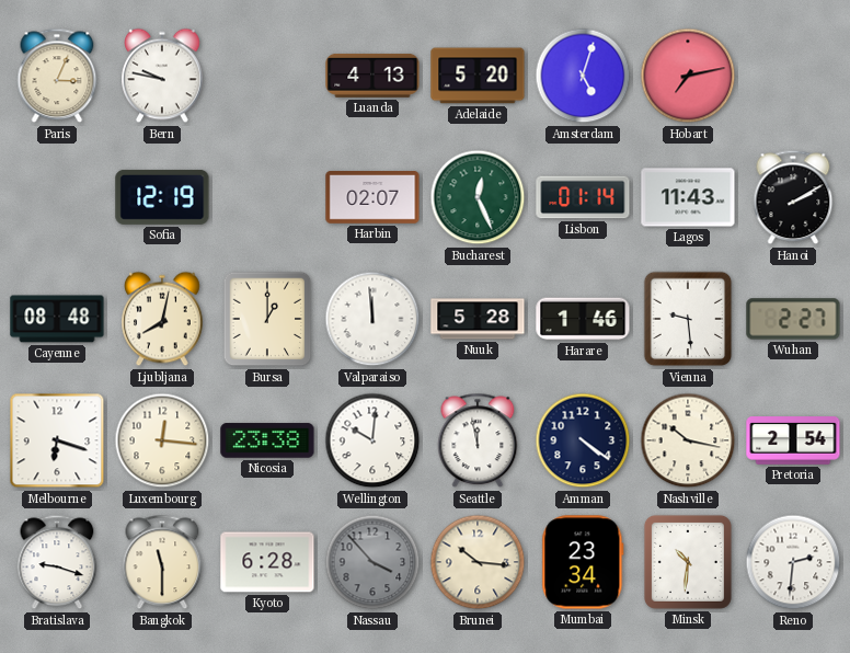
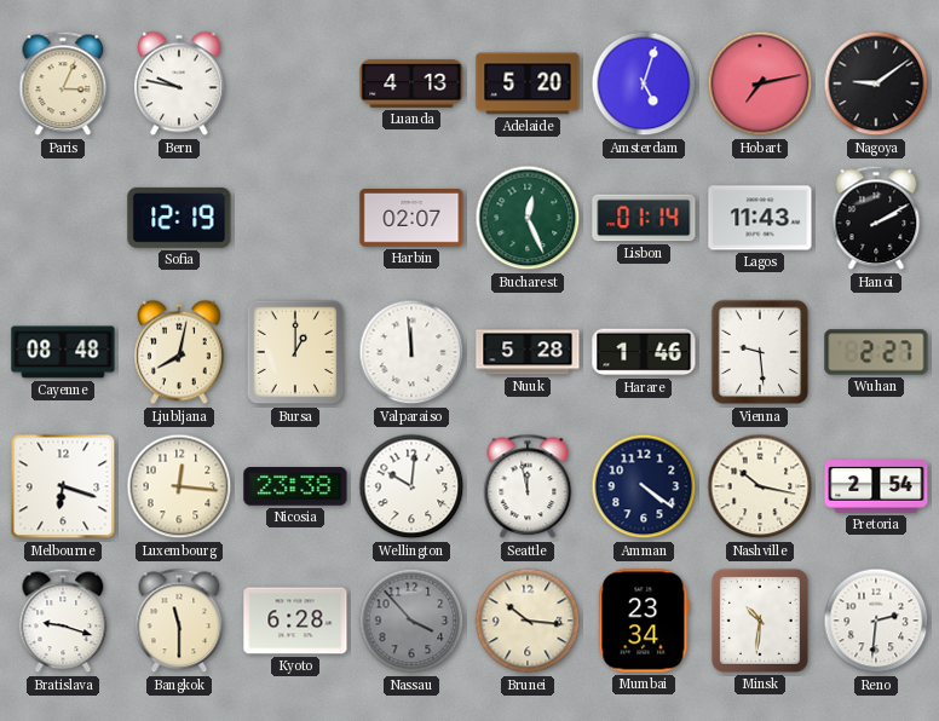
Nagoya: none -> 9:09
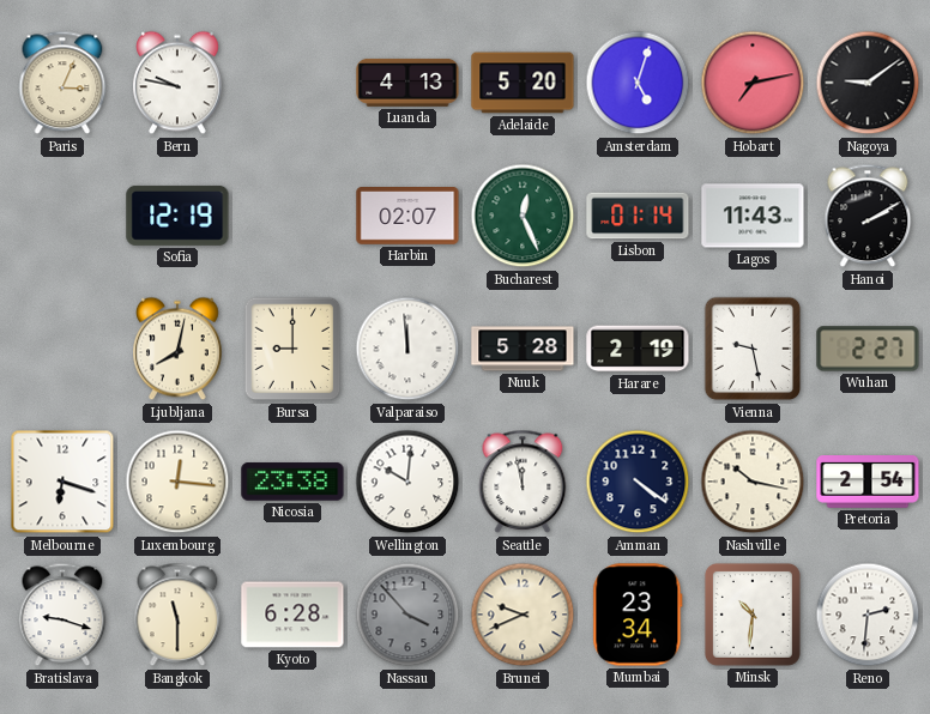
Cayenne: 08:48 -> none
Bursa: 1:00 -> 9:00
Harare: 1:46 -> 2:19
Vienna: 9:29 -> 9:28
Brunei: 10:16 -> 9:41
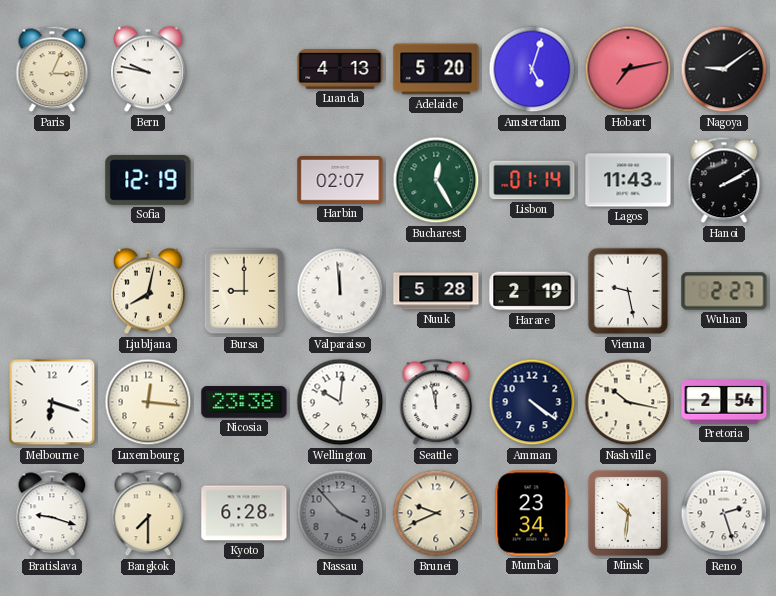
Bucharest: 12:26 -> 12:25
Bangkok: 11:30 -> 7:30
Reno: 2:31 -> 2:27
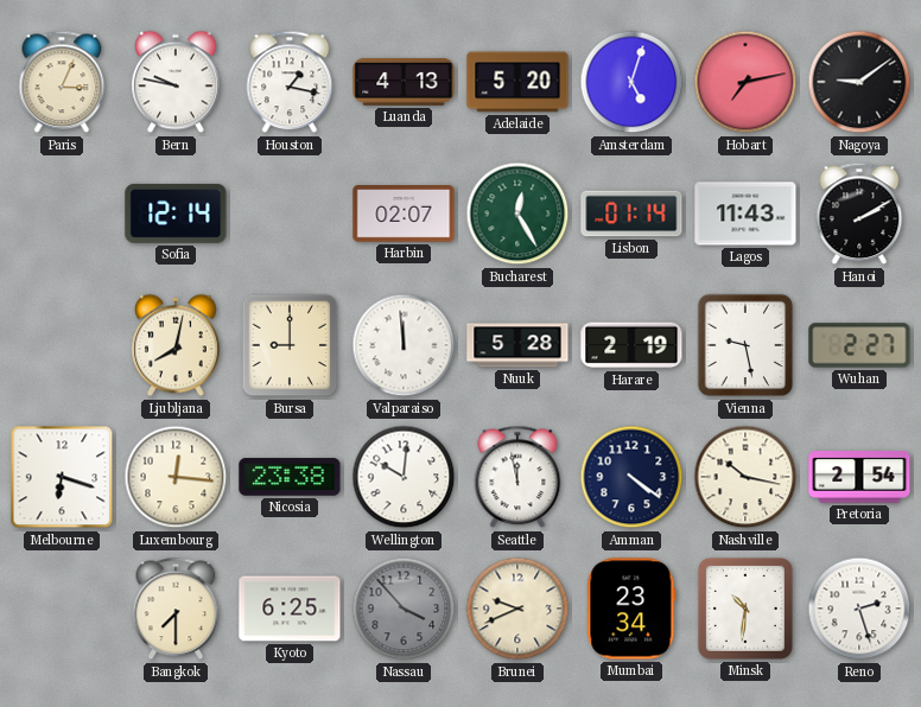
Houston: none -> 1:17
Sofia: 12:19 -> 12:14
Bratislava: 9:18 -> none
Kyoto: 6:28 -> 6:25
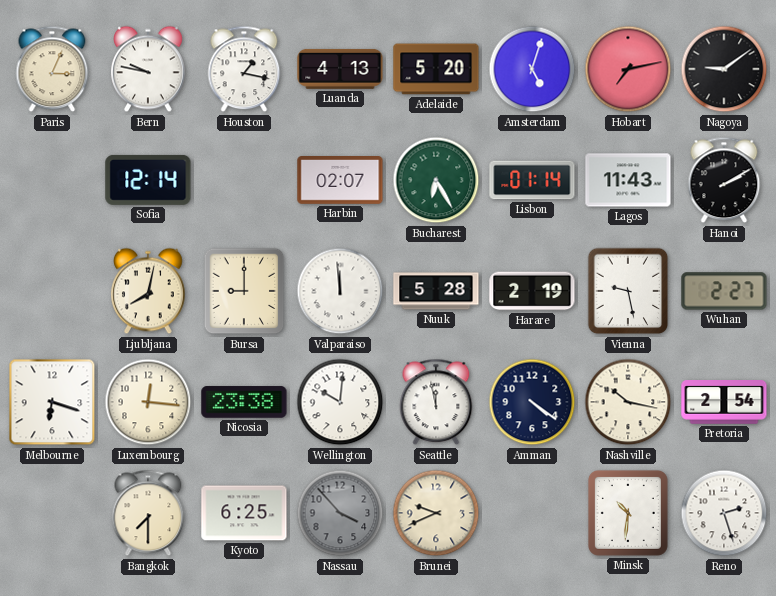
Bucharest: 12:25 -> 6:25
Mumbai: 23:34 -> none
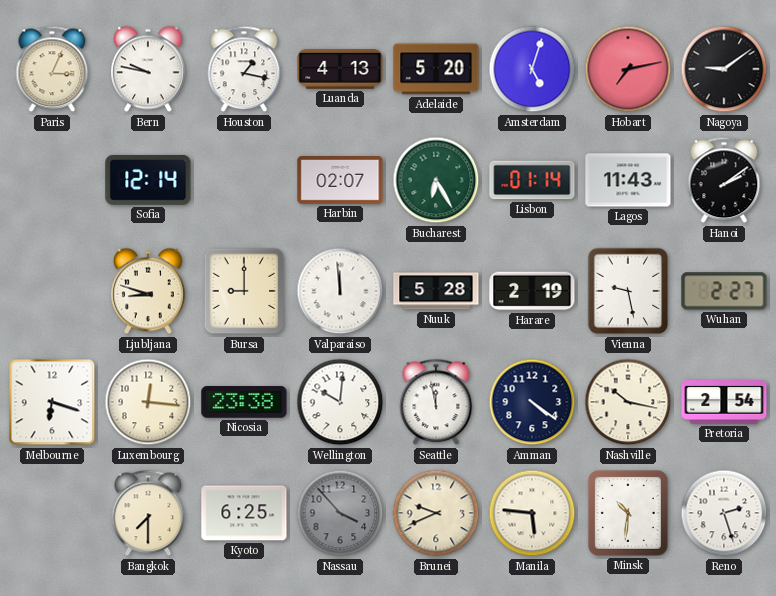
Hanoi: 2:10 -> 2:09
Ljubljana: 8:02 -> 8:48
Manila: none -> 5:46
